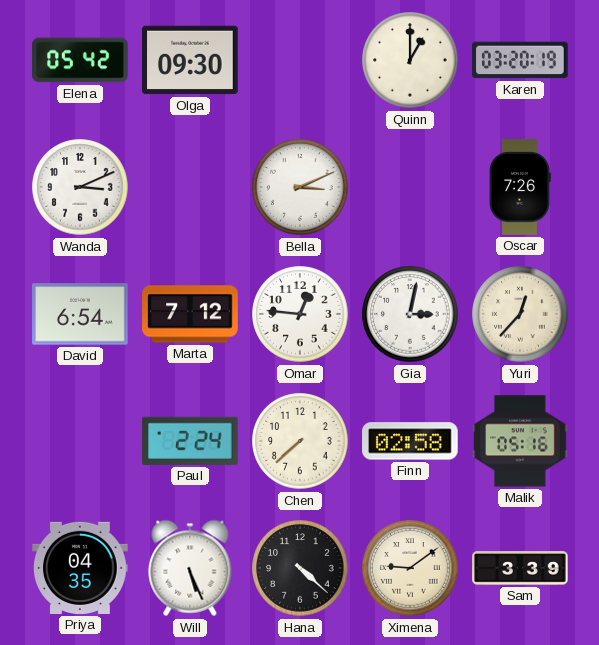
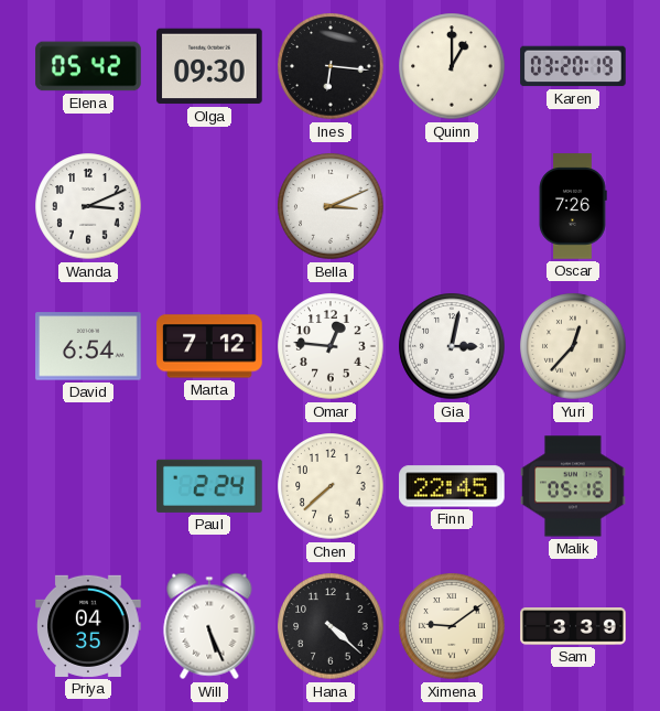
Ines: none -> 6:16
Finn: 02:58 -> 22:45
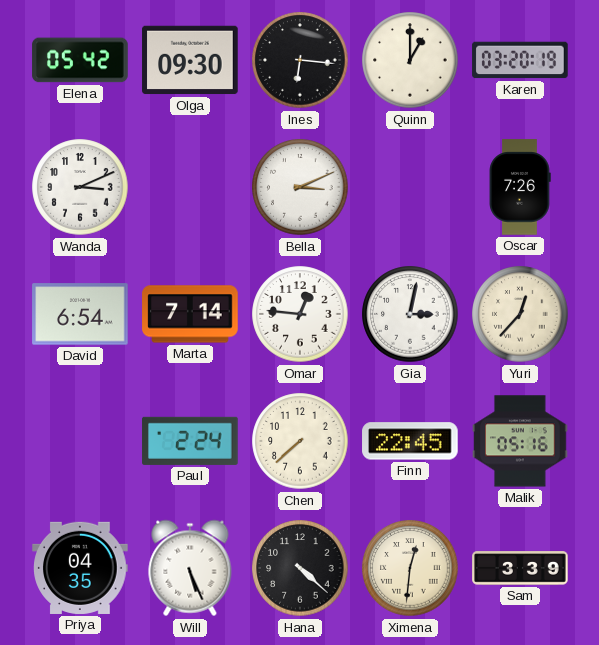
Marta: 7:12 -> 7:14
Ximena: 9:09 -> 12:31
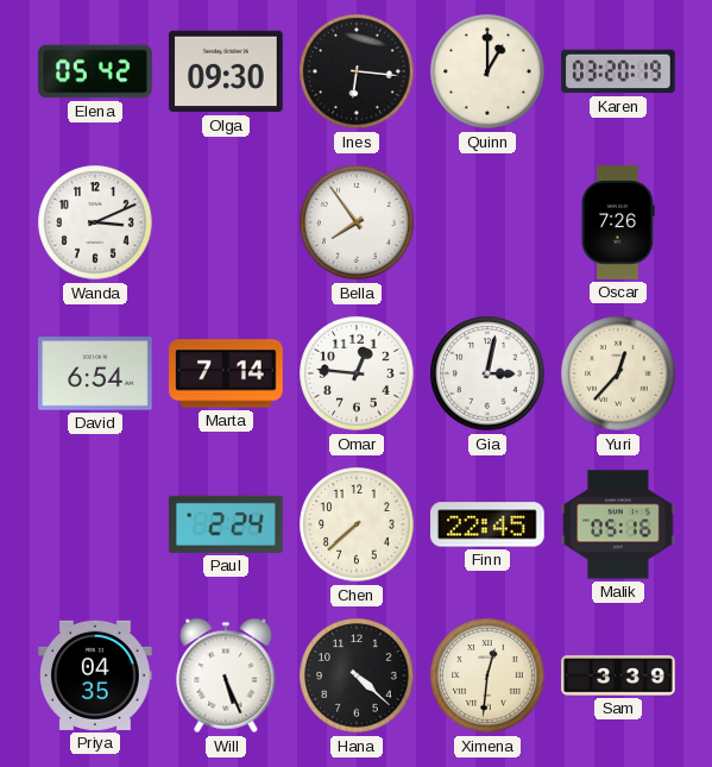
Bella: 3:11 -> 7:54
